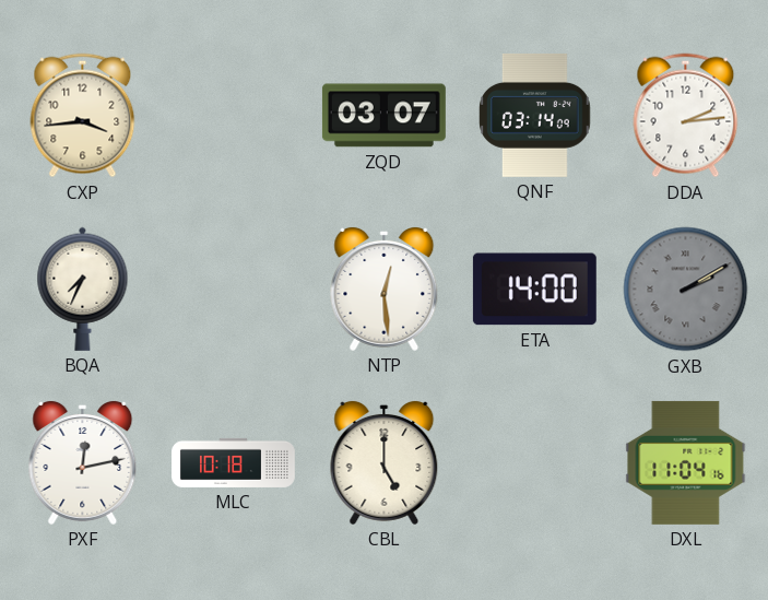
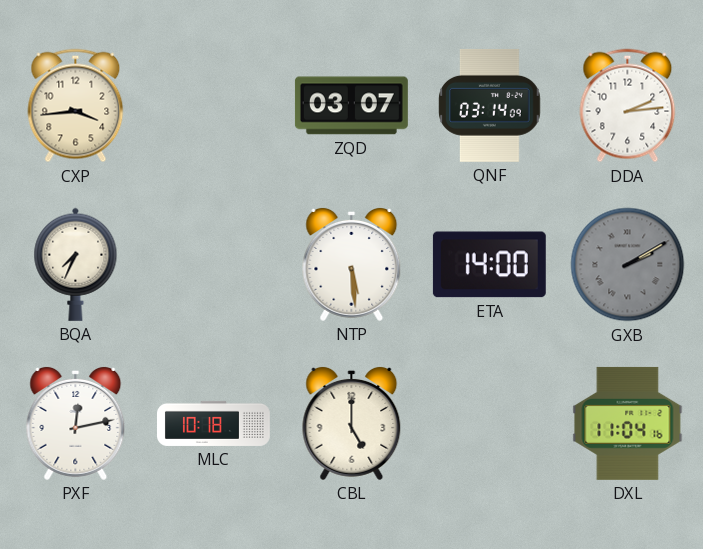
NTP: 12:29 -> 5:29
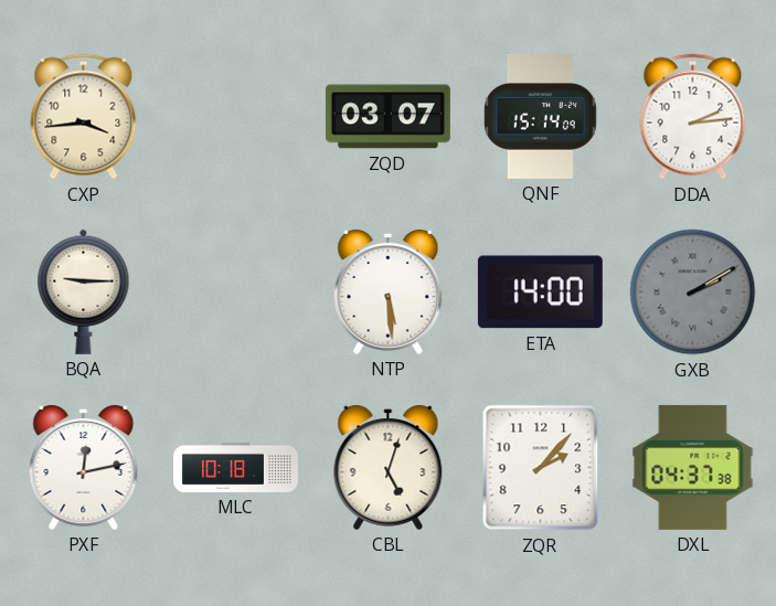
QNF: 03:14 -> 15:14
BQA: 7:34 -> 9:15
CBL: 5:00 -> 5:03
ZQR: none -> 2:07
DXL: 11:04 -> 04:37
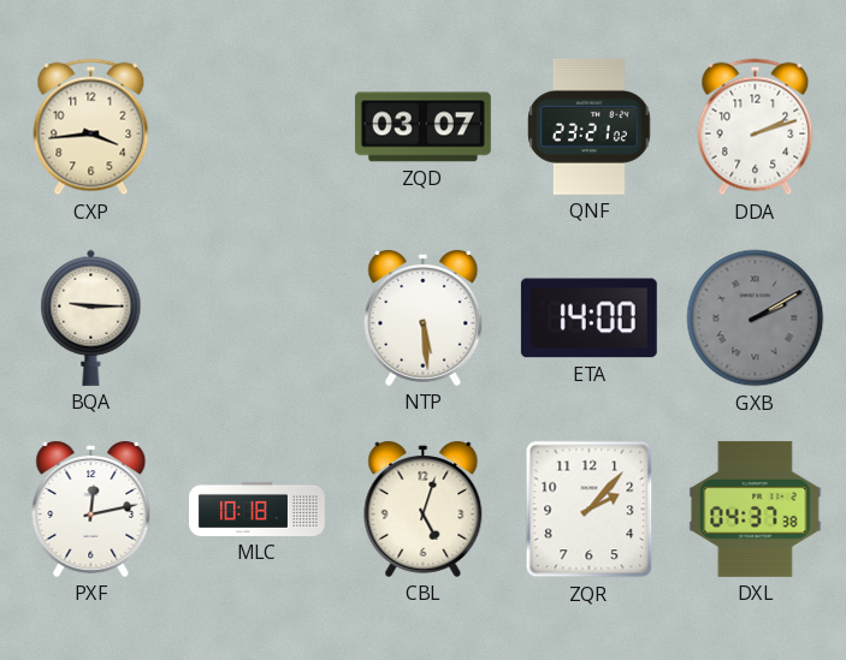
QNF: 15:14 -> 23:21
DDA: 2:14 -> 2:12
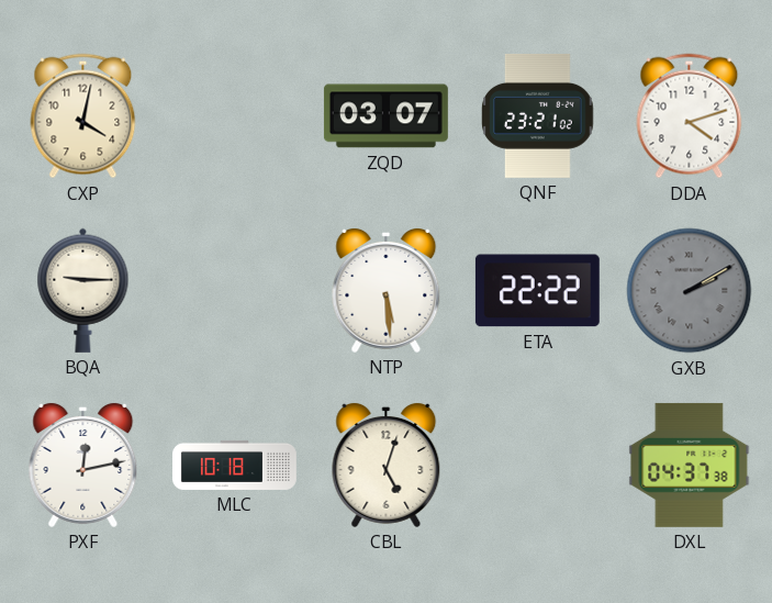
CXP: 3:44 -> 4:02
DDA: 2:12 -> 4:12
ETA: 14:00 -> 22:22
ZQR: 2:07 -> none
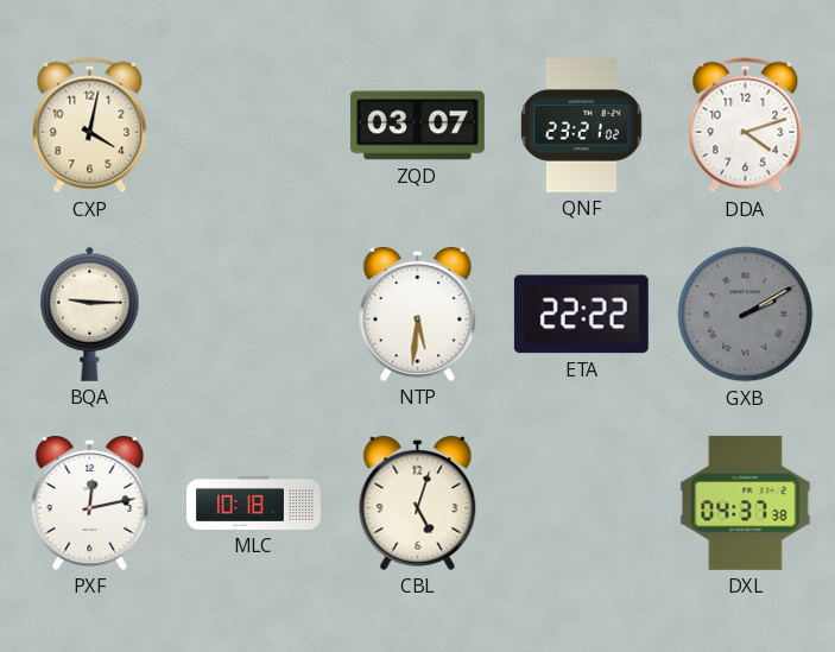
NTP: 5:29 -> 5:31
